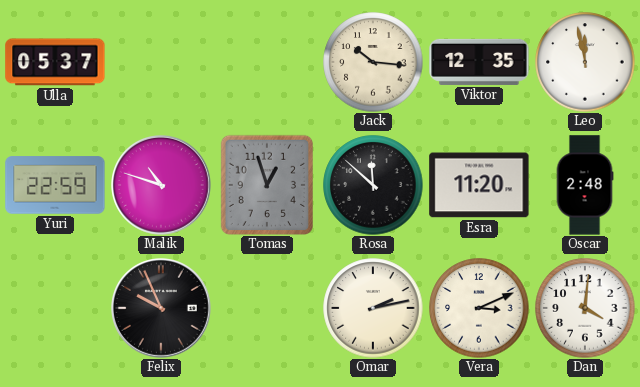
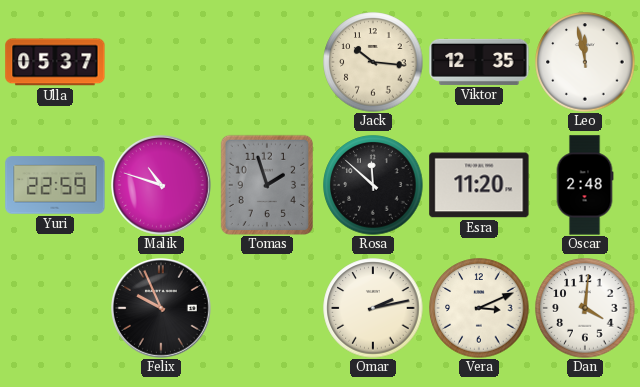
Tomas: 12:57 -> 1:57
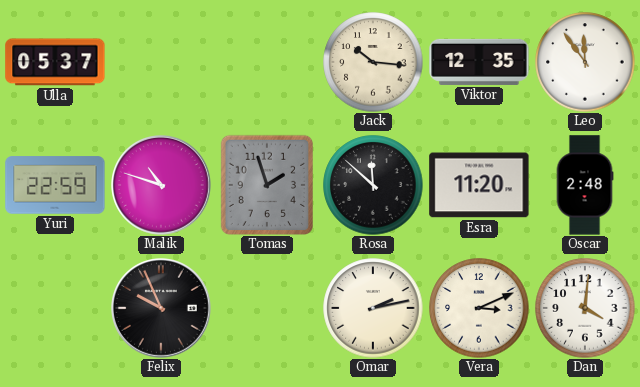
Leo: 11:58 -> 11:54
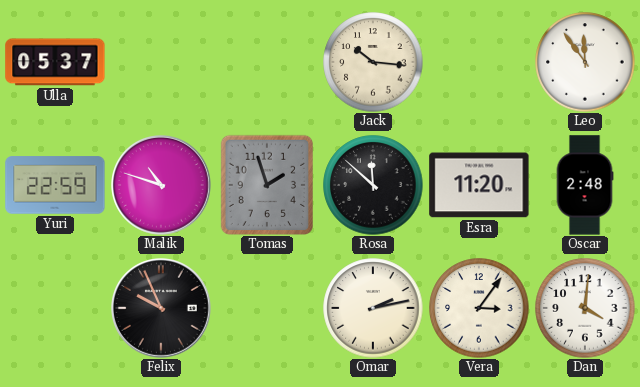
Viktor: 12:35 -> none
Vera: 3:11 -> 3:06
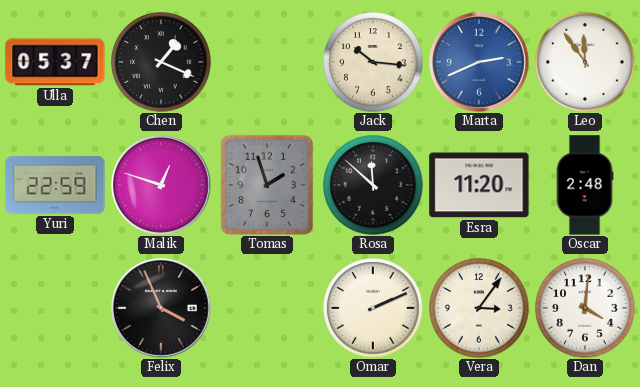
Chen: none -> 1:19
Marta: none -> 2:41
Malik: 10:48 -> 12:48
Felix: 9:56 -> 3:56
Omar: 2:13 -> 2:11
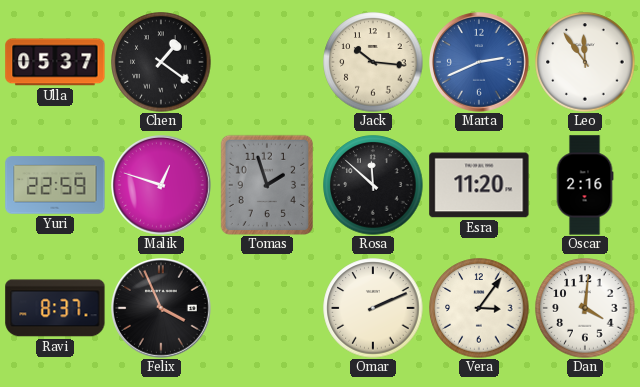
Chen: 1:19 -> 1:21
Oscar: 2:48 -> 2:16
Ravi: none -> 8:37
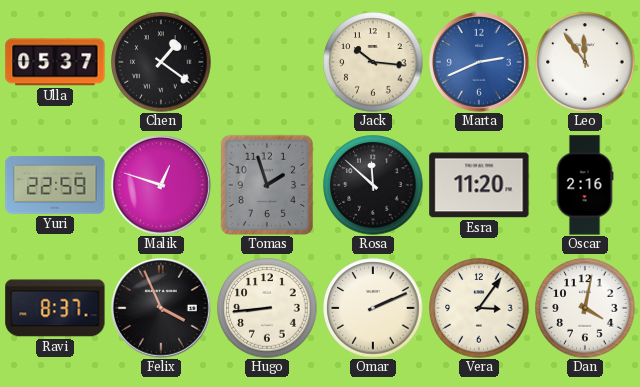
Hugo: none -> 8:44
Dan: 4:01 -> 4:02
